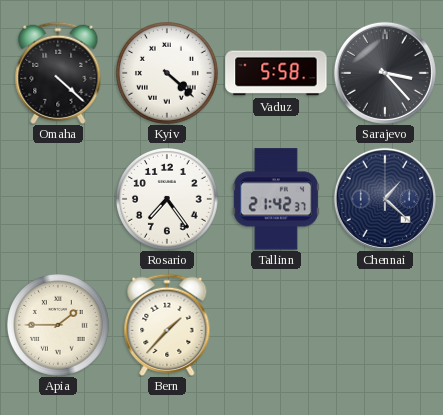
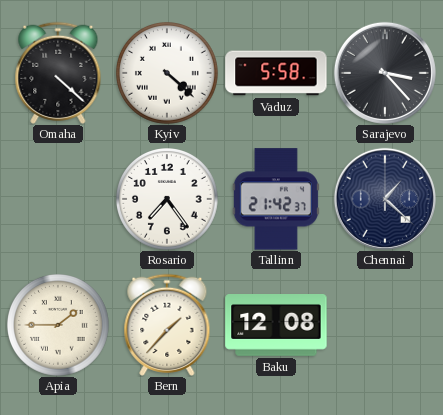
Baku: none -> 12:08
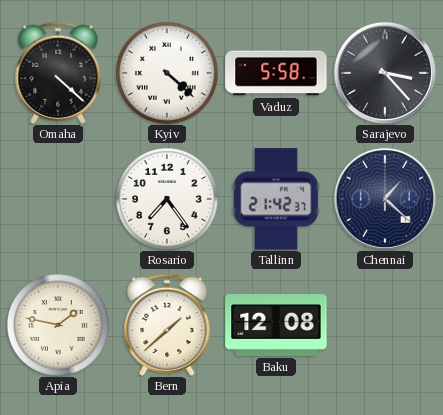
Apia: 1:45 -> 1:47
Bern: 1:37 -> 1:38
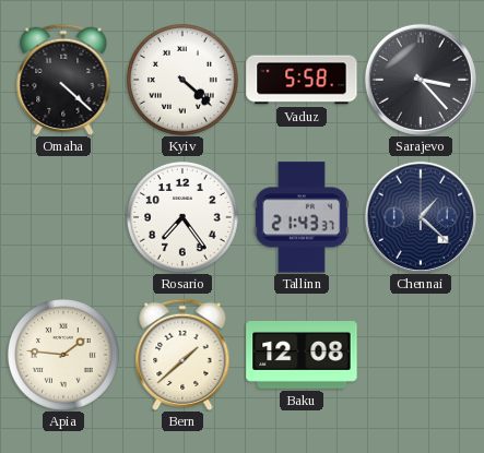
Tallinn: 21:42 -> 21:43
Apia: 1:47 -> 1:46
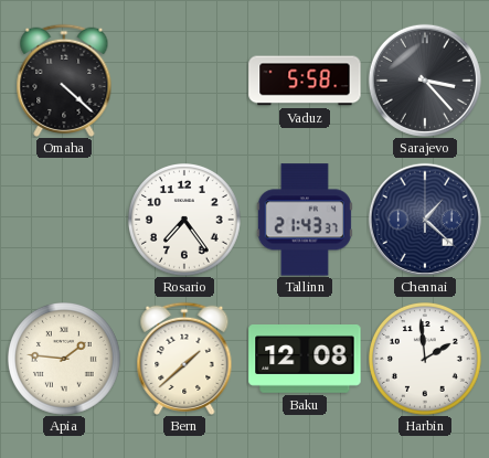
Kyiv: 4:22 -> none
Harbin: none -> 1:59
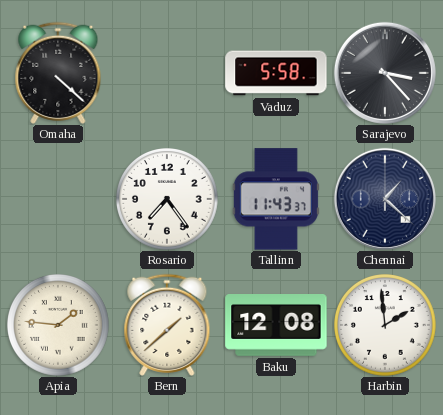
Tallinn: 21:43 -> 11:43
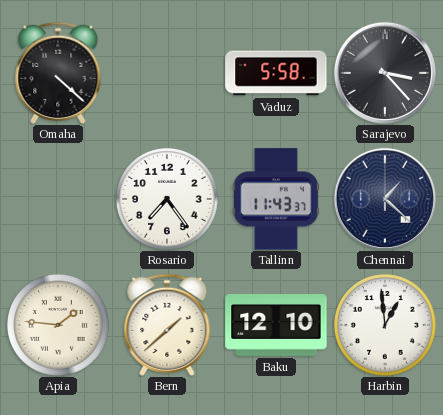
Baku: 12:08 -> 12:10
Harbin: 1:59 -> 12:59
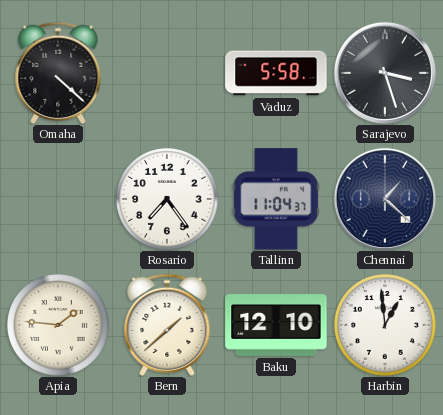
Sarajevo: 3:23 -> 3:27
Tallinn: 11:43 -> 11:04
